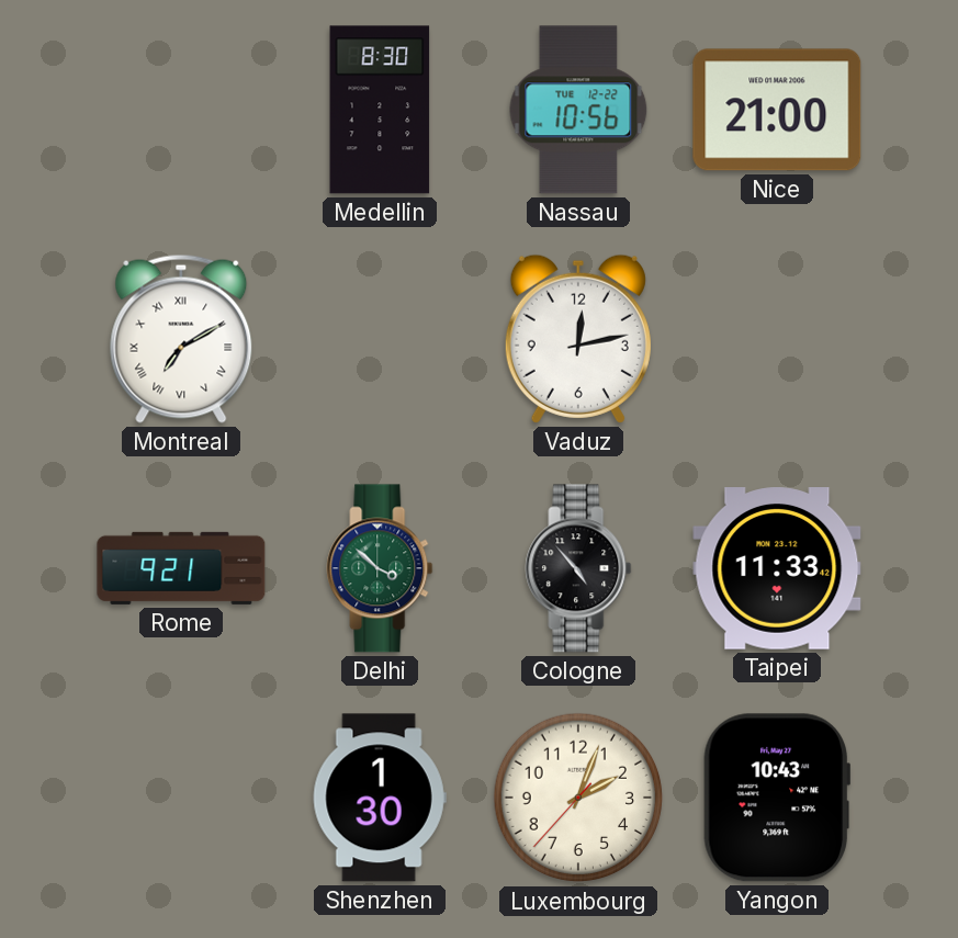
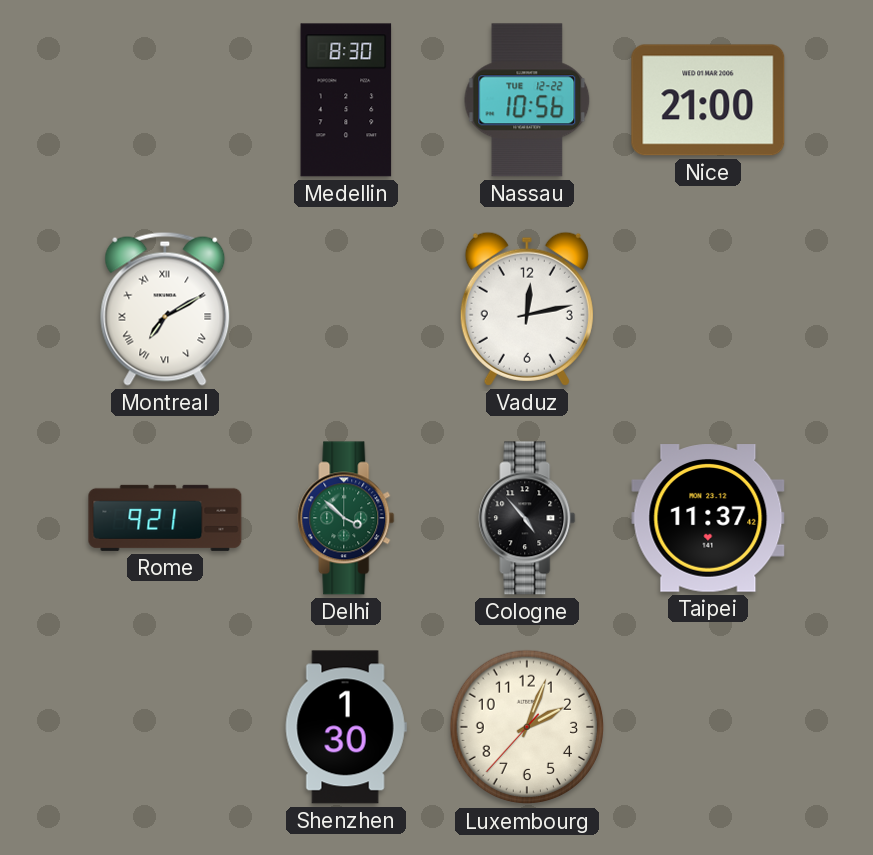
Taipei: 11:33 -> 11:37
Yangon: 10:43 -> none
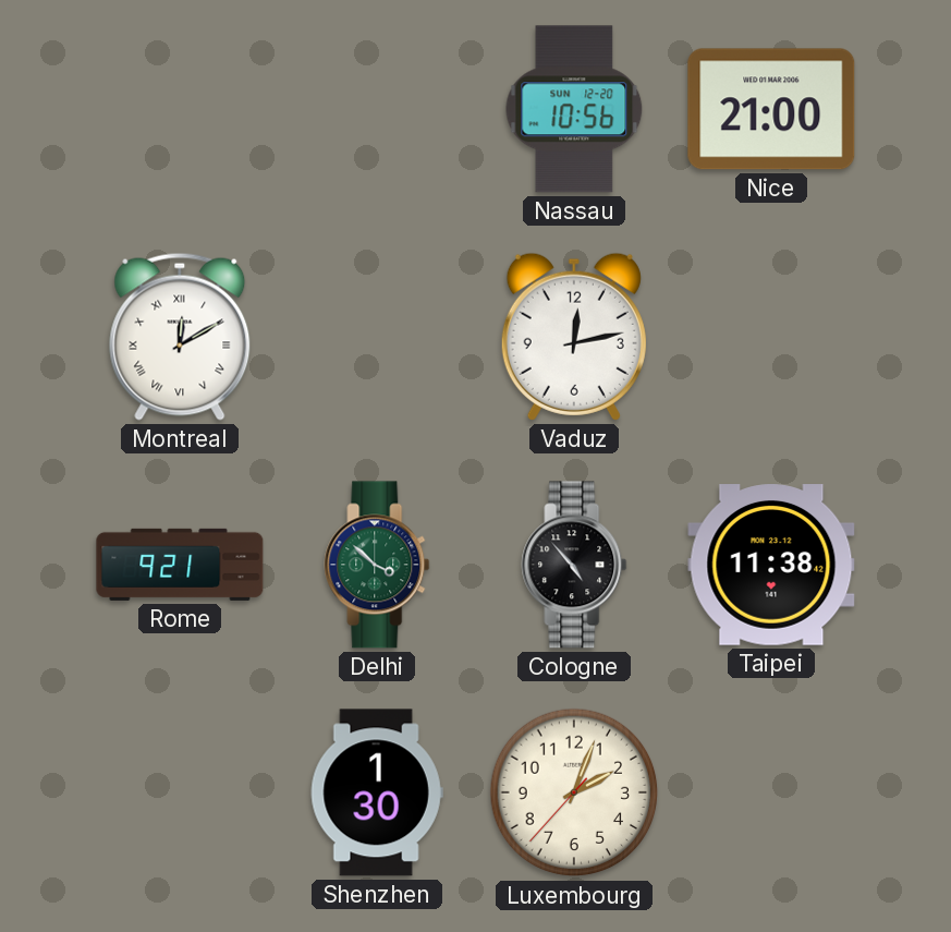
Medellin: 8:30 -> none
Nassau date: TUE 12-22 -> SUN 12-20
Montreal: 7:10 -> 12:10
Taipei: 11:37 -> 11:38
